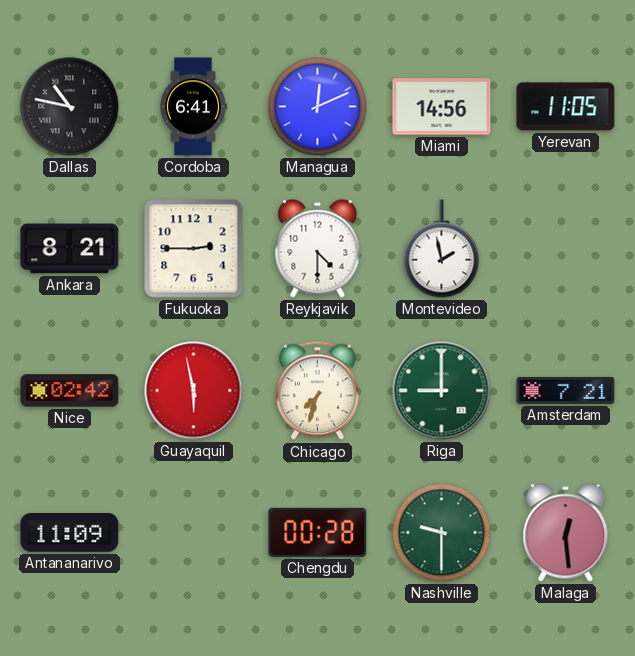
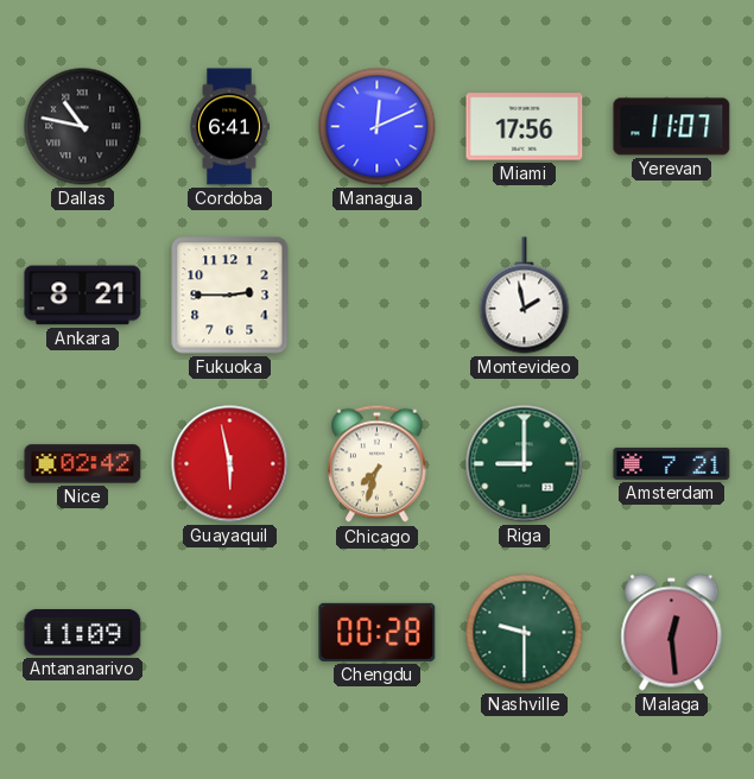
Miami: 14:56 -> 17:56
Yerevan: 11:05 -> 11:07
Reykjavik: 4:30 -> none
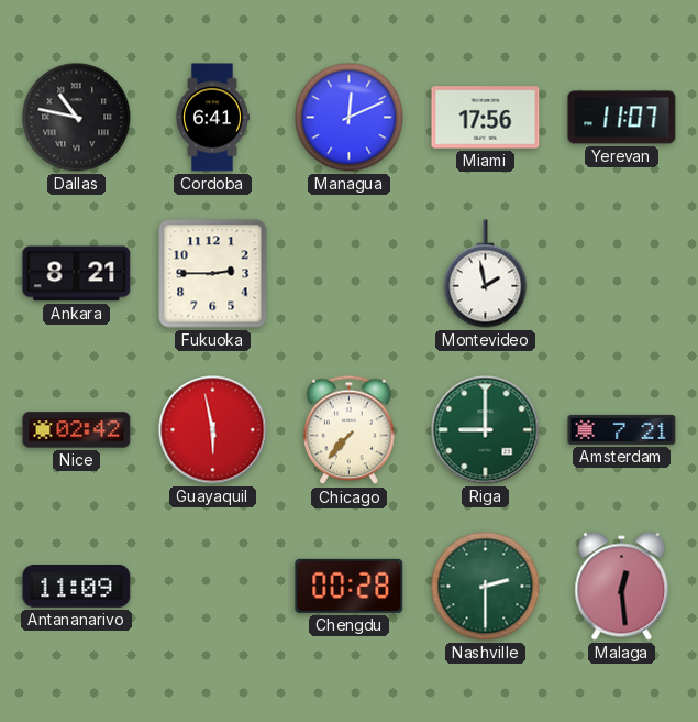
Chicago: 7:33 -> 7:37
Nashville: 9:30 -> 2:30
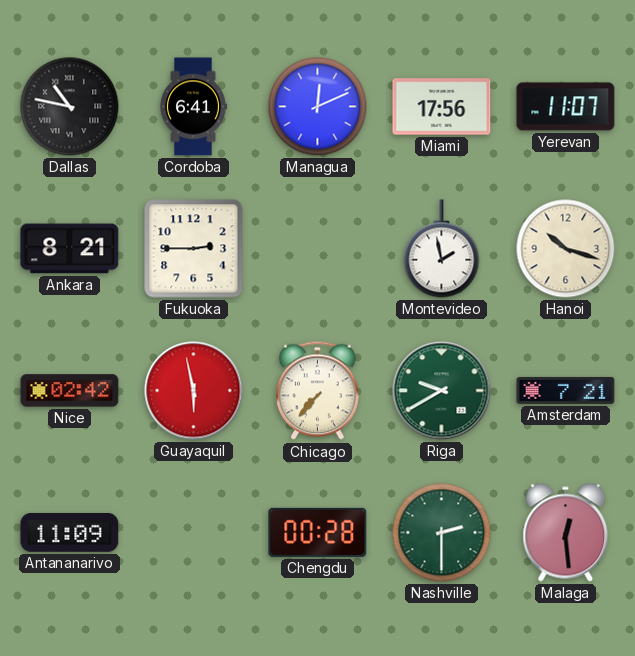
Hanoi: none -> 10:18
Riga: 9:00 -> 9:40
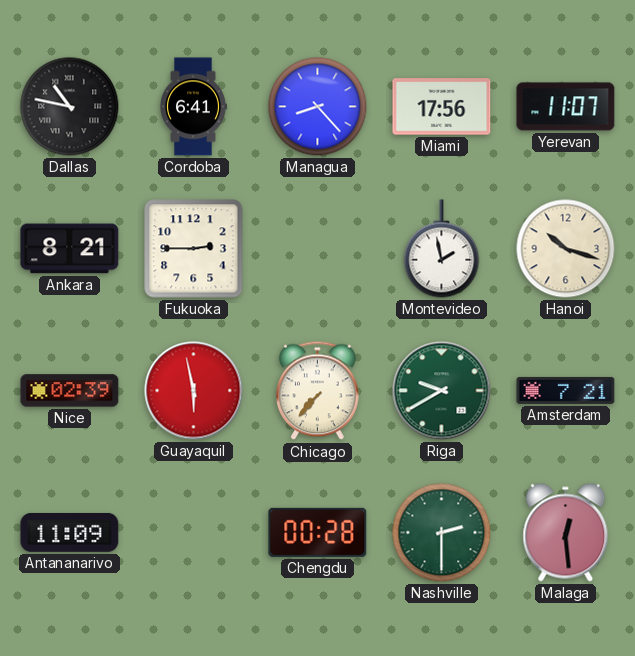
Managua: 12:11 -> 8:23
Nice: 02:42 -> 02:39
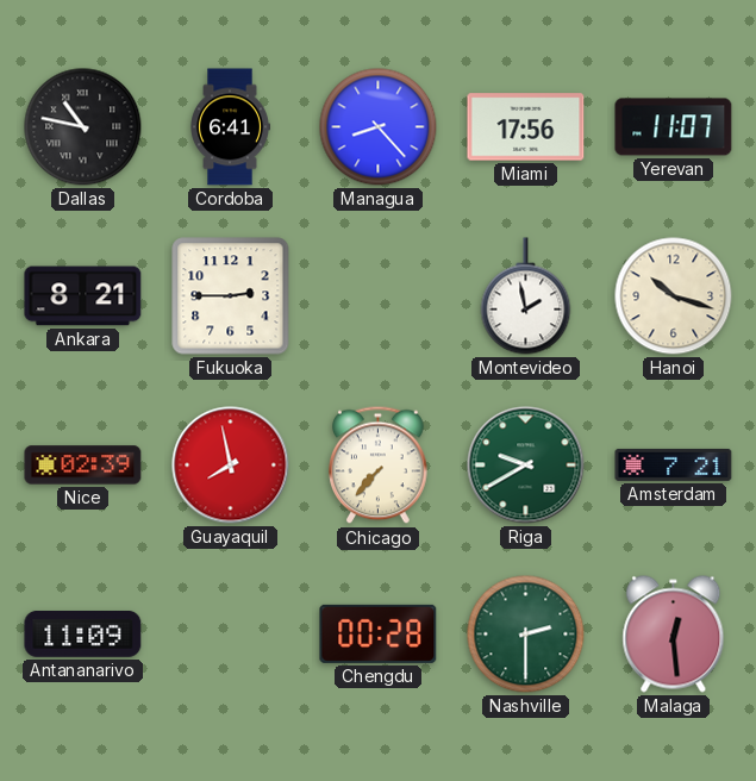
Guayaquil: 5:58 -> 7:58
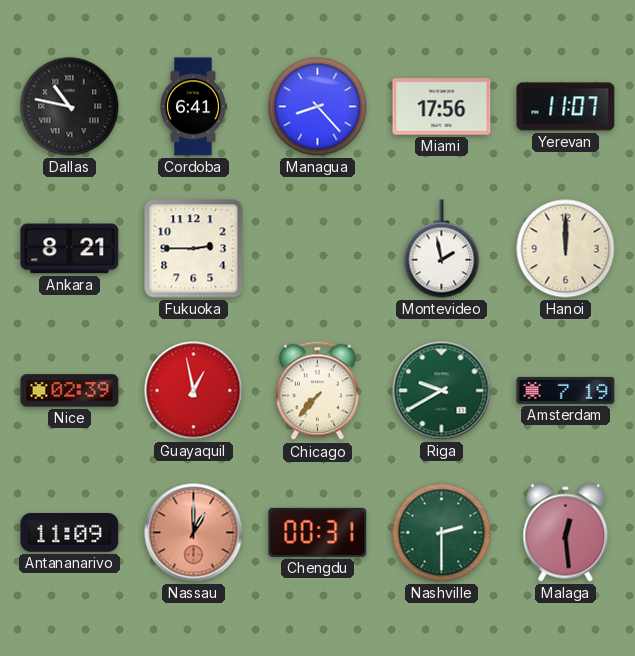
Hanoi: 10:18 -> 12:00
Guayaquil: 7:58 -> 12:58
Amsterdam: 7:21 -> 7:19
Nassau: none -> 1:00
Chengdu: 00:28 -> 00:31
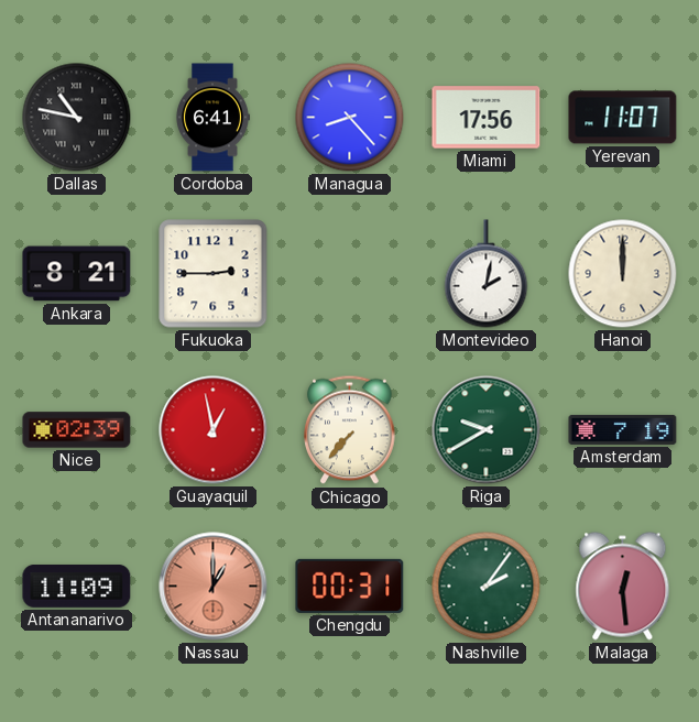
Montevideo: 1:58 -> 2:02
Nashville: 2:30 -> 2:06
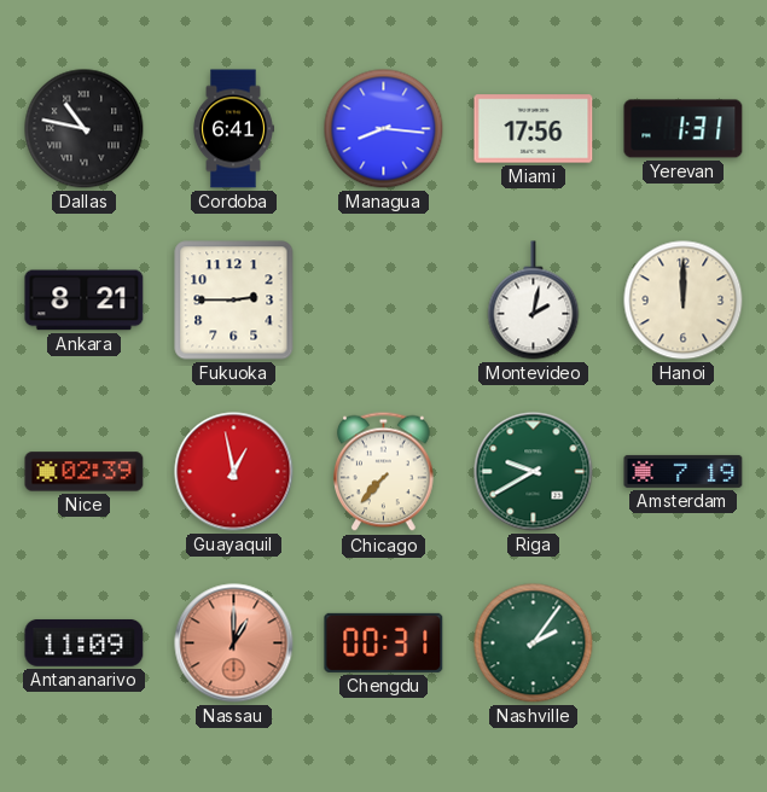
Managua: 8:23 -> 8:16
Yerevan: 11:07 -> 1:31
Malaga: 12:29 -> none
